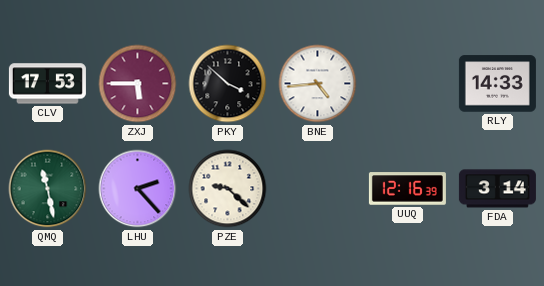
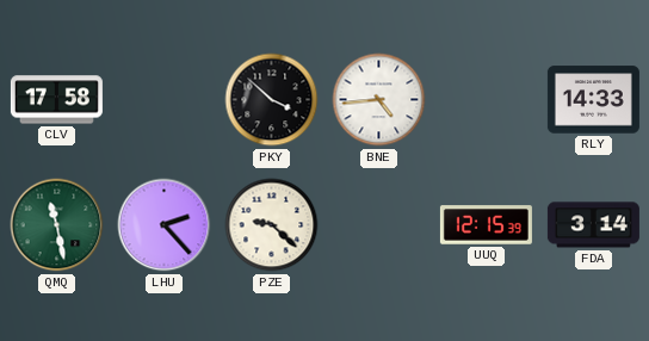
CLV: 17:53 -> 17:58
ZXJ: 5:45 -> none
UUQ: 12:16 -> 12:15
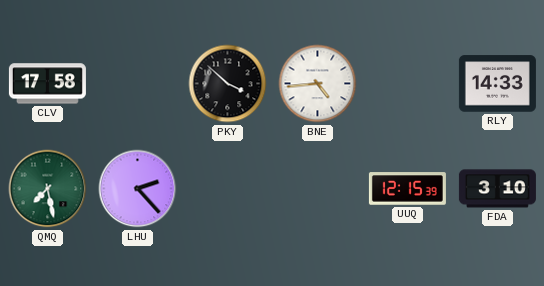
QMQ: 11:28 -> 7:28
PZE: 9:22 -> none
FDA: 3:14 -> 3:10
